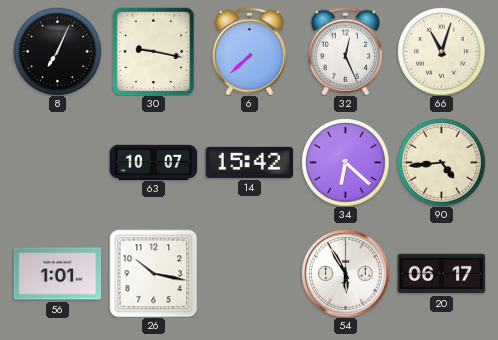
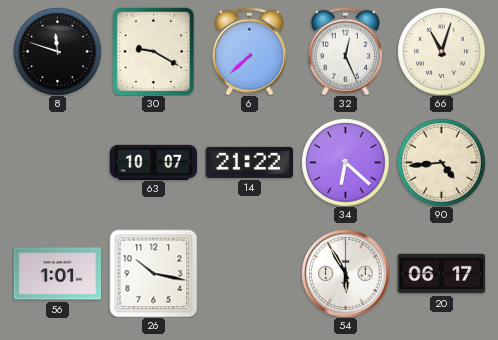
8: 7:04 -> 11:48
30: 9:17 -> 9:20
14: 15:42 -> 21:22
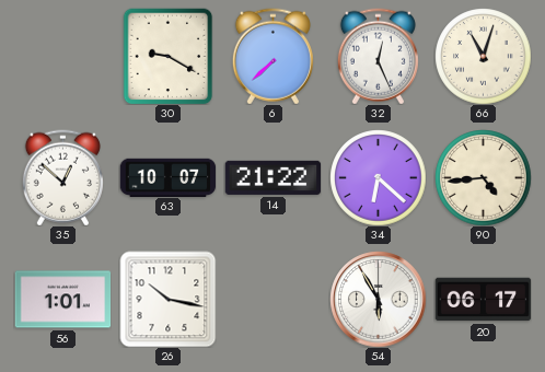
8: 11:48 -> none
35: none -> 12:52
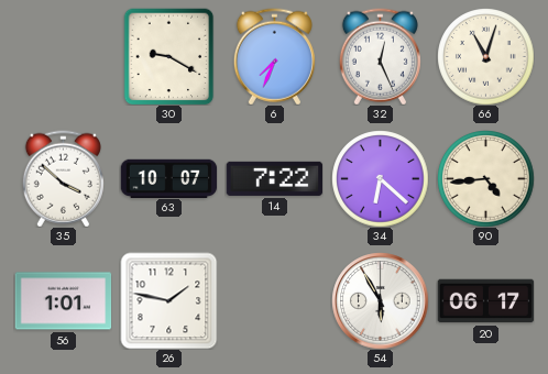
6: 7:38 -> 7:34
35: 12:52 -> 3:52
14: 21:22 -> 7:22
26: 10:17 -> 1:47
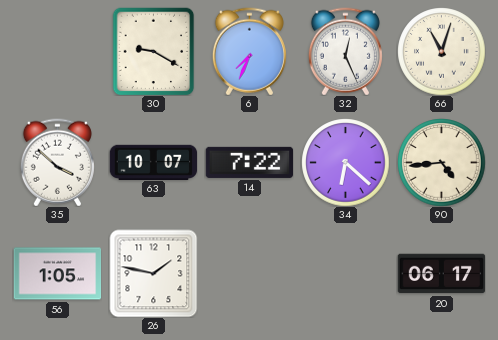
56: 1:01 -> 1:05
54: 5:55 -> none
